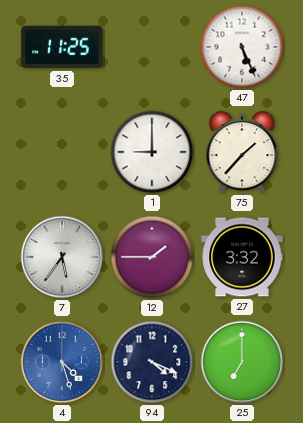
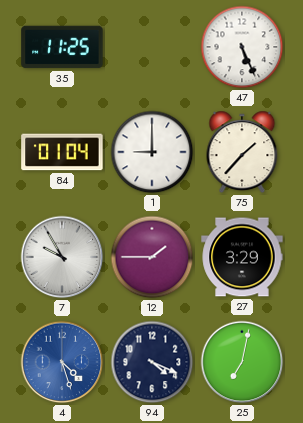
84: none -> 01:04
7: 5:36 -> 9:55
27: 3:32 -> 3:29
25: 7:00 -> 7:02
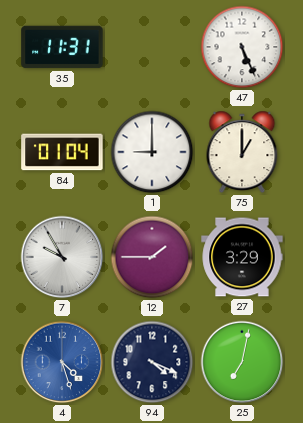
35: 11:25 -> 11:31
75: 1:37 -> 1:00
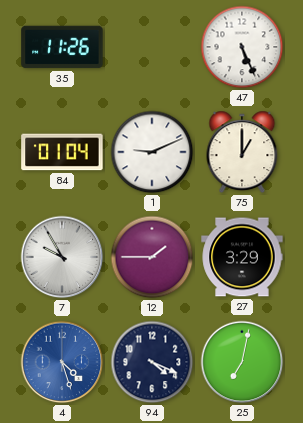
35: 11:31 -> 11:26
1: 9:00 -> 9:11
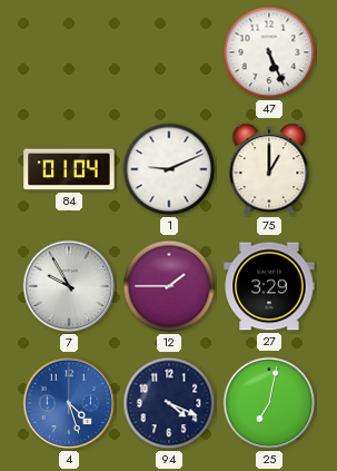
35: 11:26 -> none
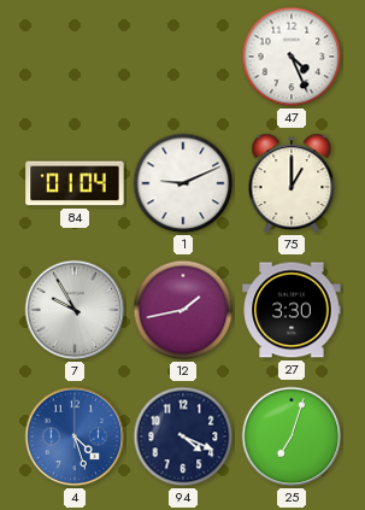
47: 5:26 -> 4:26
12: 1:45 -> 1:43
27: 3:29 -> 3:30
25: 7:02 -> 7:03
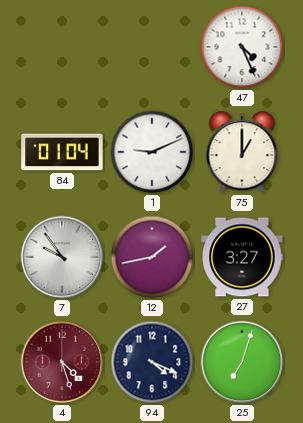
7: 9:55 -> 9:54
27: 3:30 -> 3:27
4 dial: blue -> burgundy
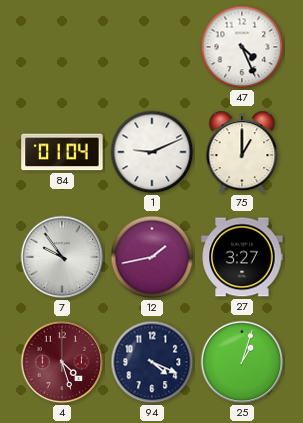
25: 7:03 -> 1:03
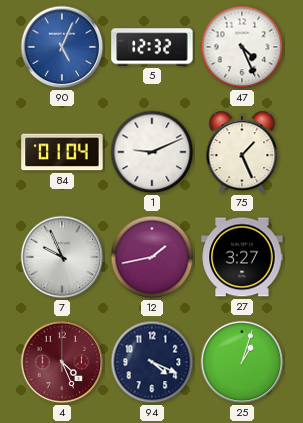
90: none -> 5:04
5: none -> 12:32
75: 1:00 -> 1:26
7: 9:54 -> 9:56
4: 4:27 -> 4:26
